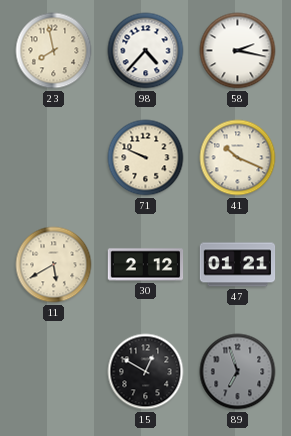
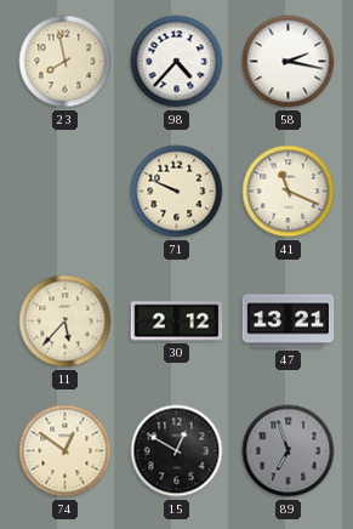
41: 10:19 -> 11:19
11: 5:40 -> 5:37
47: 01:21 -> 13:21
74: none -> 12:51
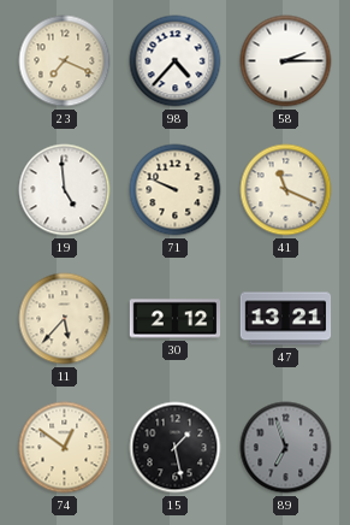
23: 7:58 -> 7:19
58: 2:17 -> 2:15
19: none -> 4:59
15: 12:50 -> 1:28
